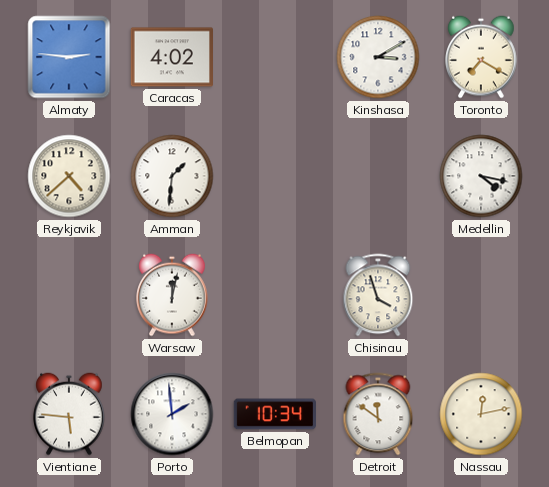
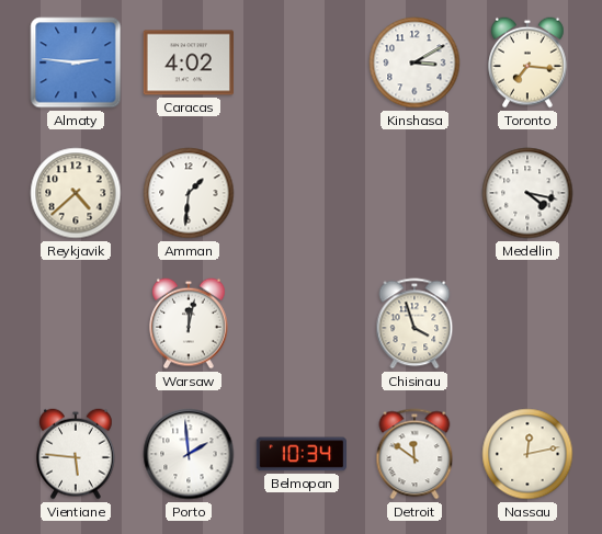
Toronto: 7:20 -> 7:16
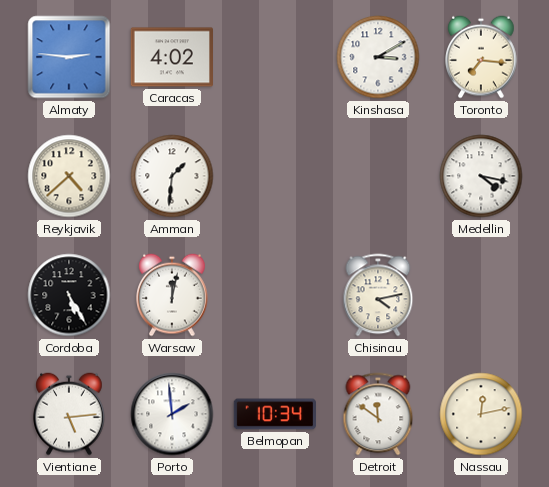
Cordoba: none -> 5:25
Chisinau: 3:57 -> 4:13
Vientiane: 5:46 -> 5:14
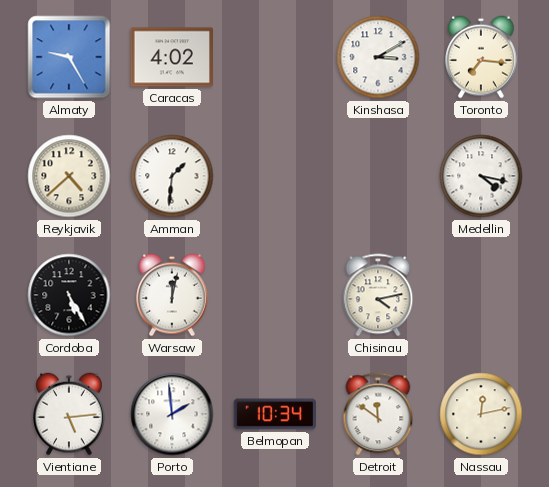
Almaty: 2:46 -> 9:25
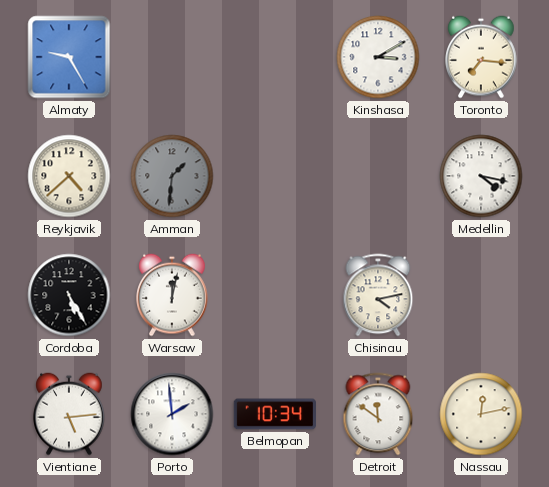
Caracas: 4:02 -> none
Amman dial: white -> grey
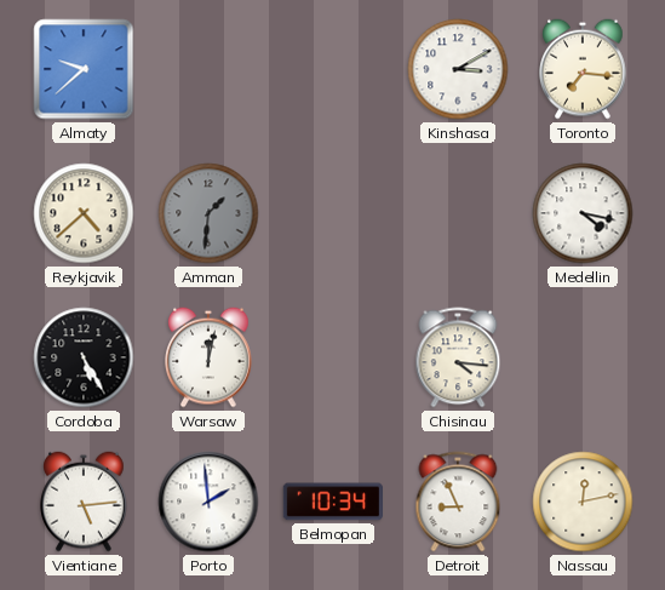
Almaty: 9:25 -> 9:38
Chisinau: 4:13 -> 4:16
Detroit: 11:51 -> 8:56
